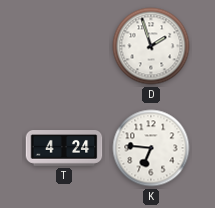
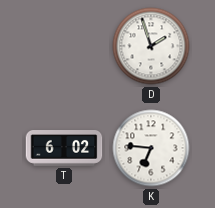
T: 4:24 -> 6:02
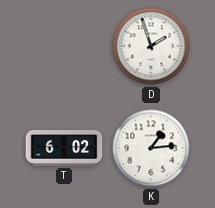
K: 6:46 -> 1:14
